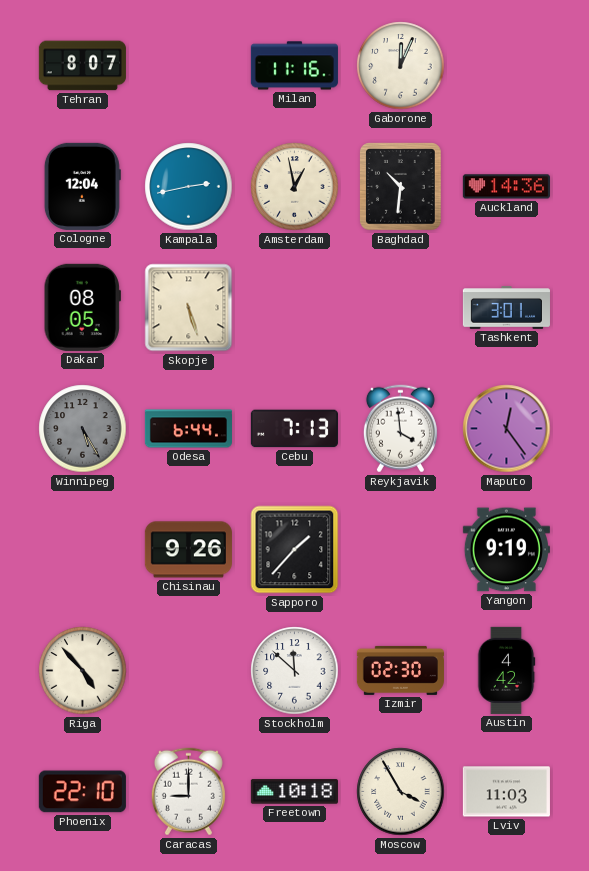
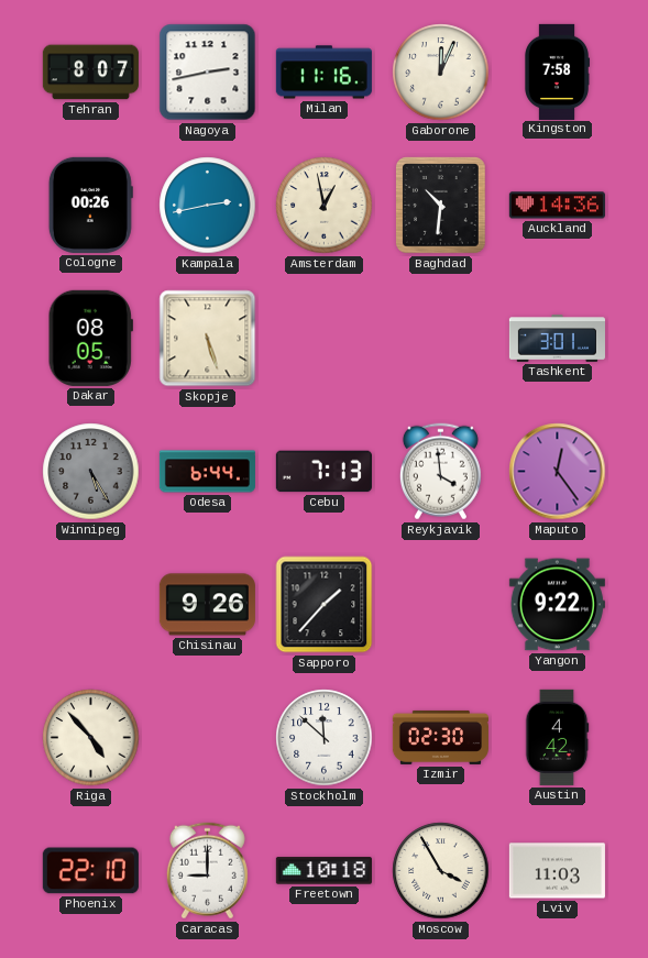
Nagoya: none -> 2:43
Kingston: none -> 7:58
Cologne: 12:04 -> 00:26
Yangon: 9:19 -> 9:22
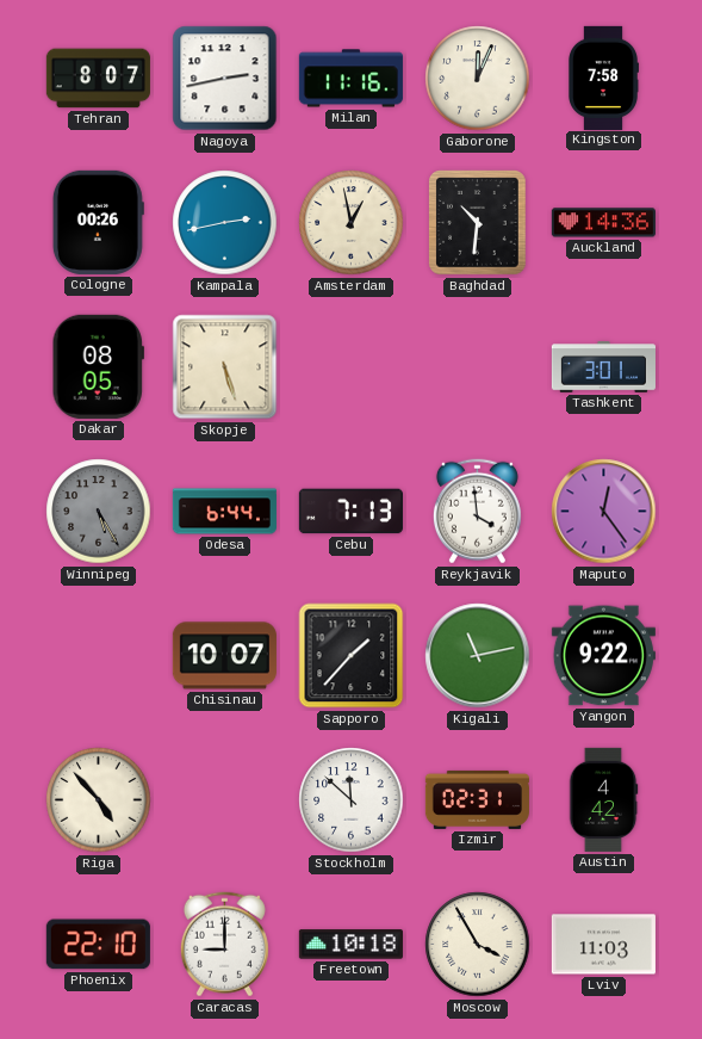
Chisinau: 9:26 -> 10:07
Kigali: none -> 11:13
Izmir: 02:30 -> 02:31
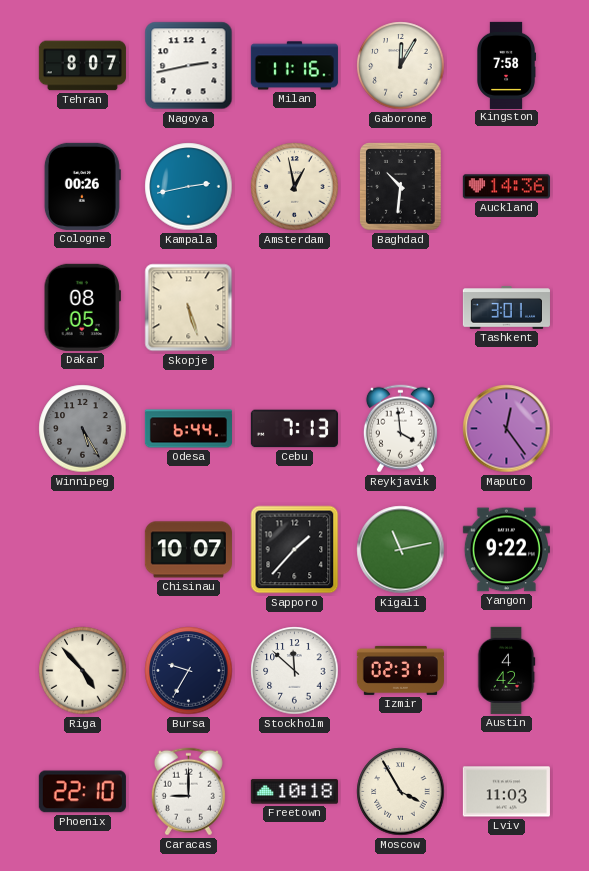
Gaborone: 12:04 -> 12:05
Bursa: none -> 9:35
